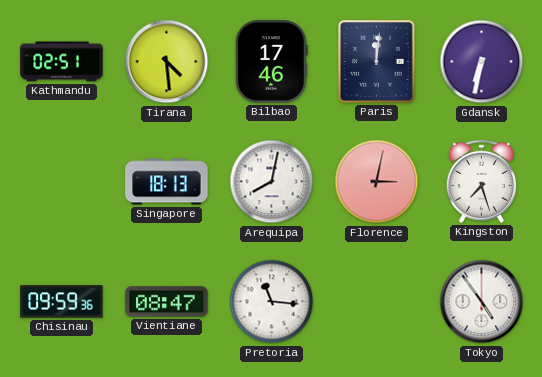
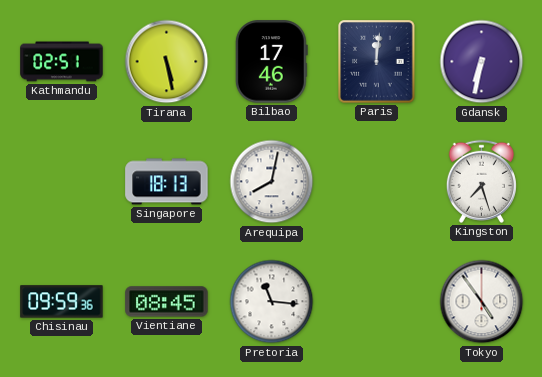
Tirana: 4:29 -> 5:28
Florence: 3:02 -> none
Vientiane: 08:47 -> 08:45
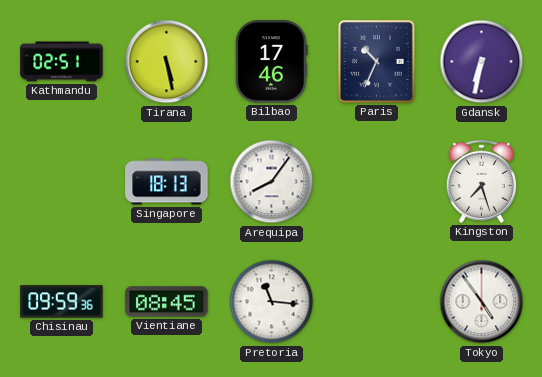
Paris: 12:01 -> 10:34
Arequipa: 8:02 -> 8:06
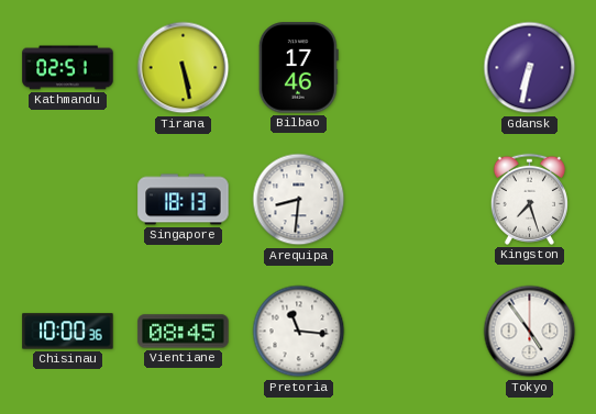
Paris: 10:34 -> none
Arequipa: 8:06 -> 8:31
Chisinau: 09:59 -> 10:00
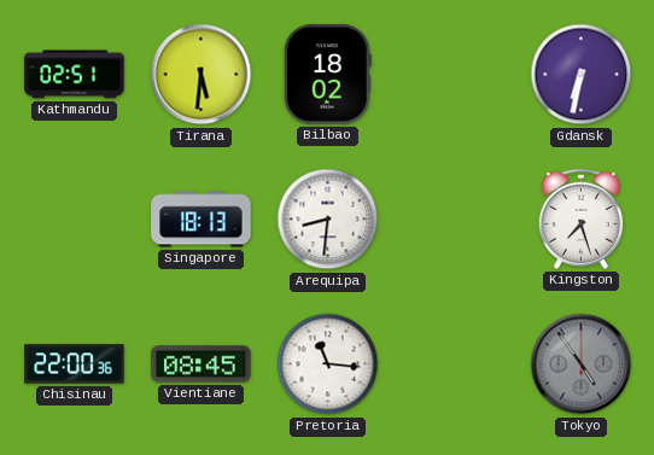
Tirana: 5:28 -> 5:31
Bilbao: 17:46 -> 18:02
Chisinau: 10:00 -> 22:00
Tokyo dial: white -> grey
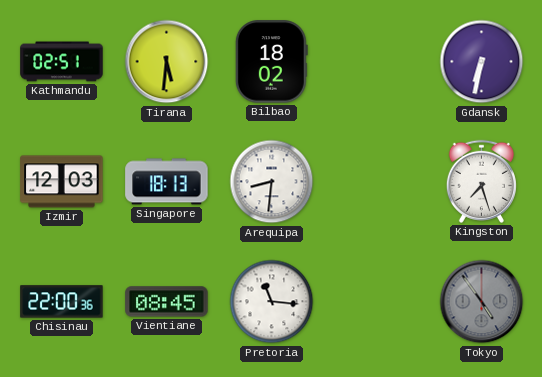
Izmir: none -> 12:03
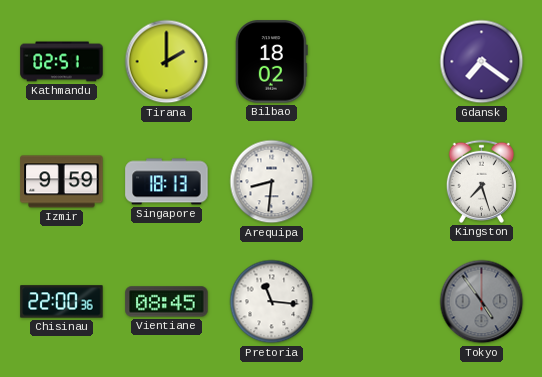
Tirana: 5:31 -> 2:00
Gdansk: 6:32 -> 7:21
Izmir: 12:03 -> 9:59
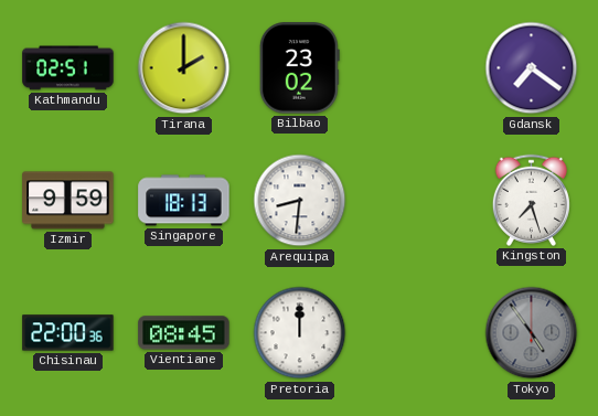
Bilbao: 18:02 -> 23:02
Pretoria: 11:16 -> 12:00
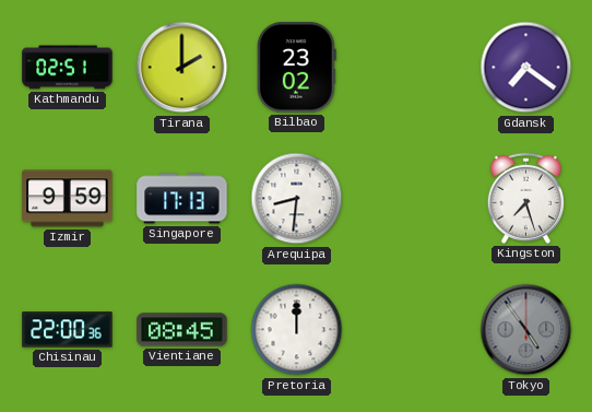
Singapore: 18:13 -> 17:13
